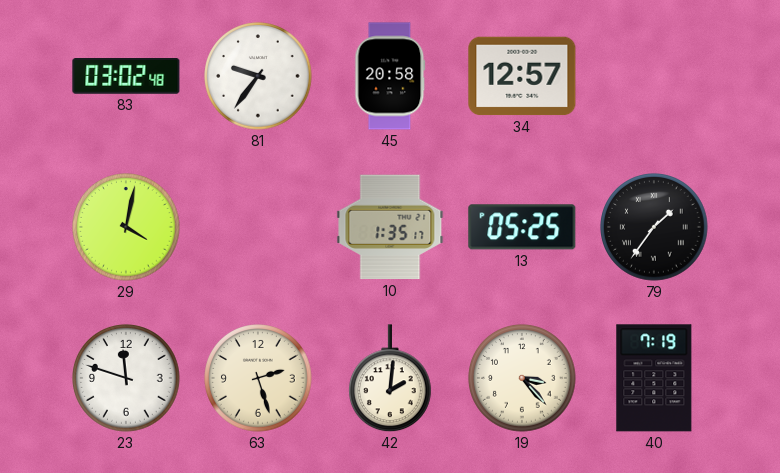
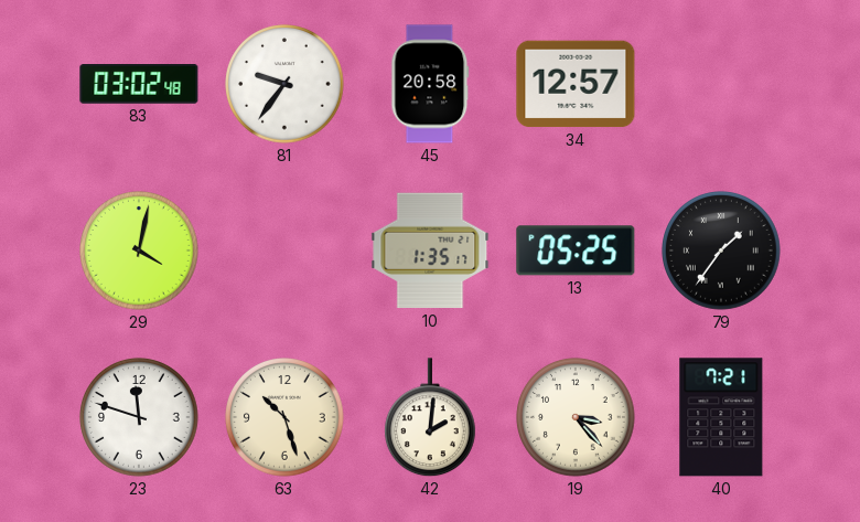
63: 2:27 -> 10:27
40: 7:19 -> 7:21
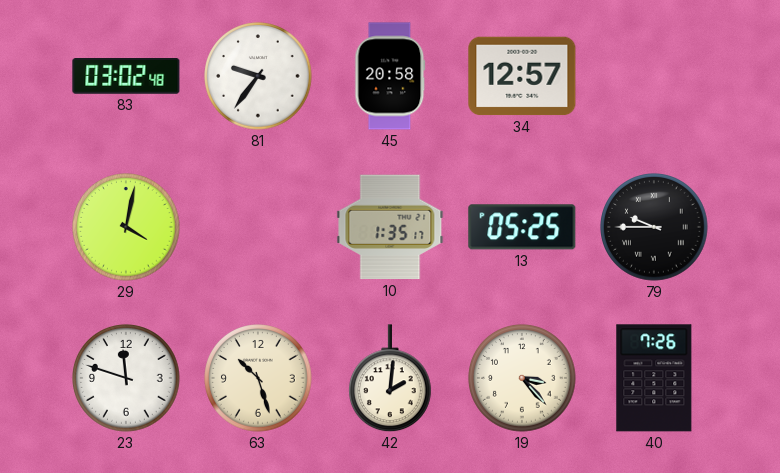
79: 1:36 -> 9:45
40: 7:21 -> 7:26
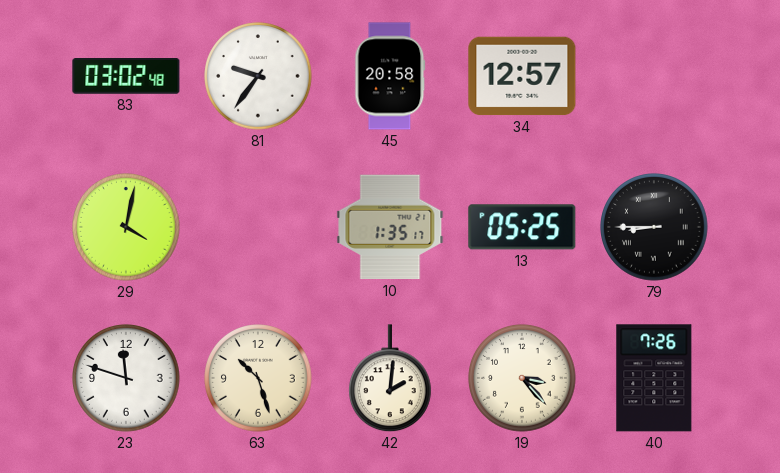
79: 9:45 -> 8:45
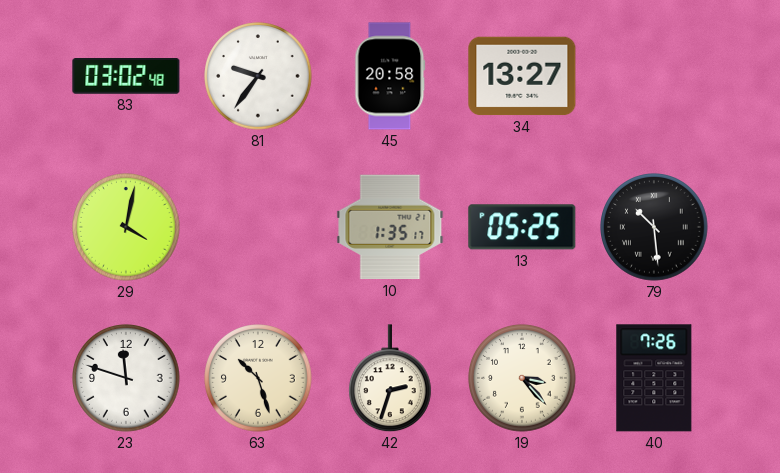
34: 12:57 -> 13:27
79: 8:45 -> 10:29
42: 2:01 -> 2:33
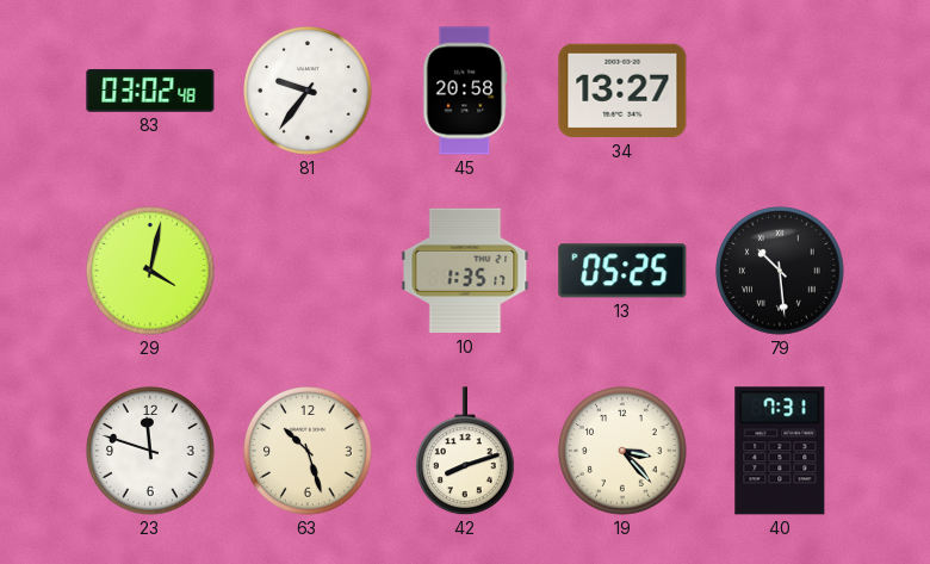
42: 2:33 -> 8:12
40: 7:26 -> 7:31
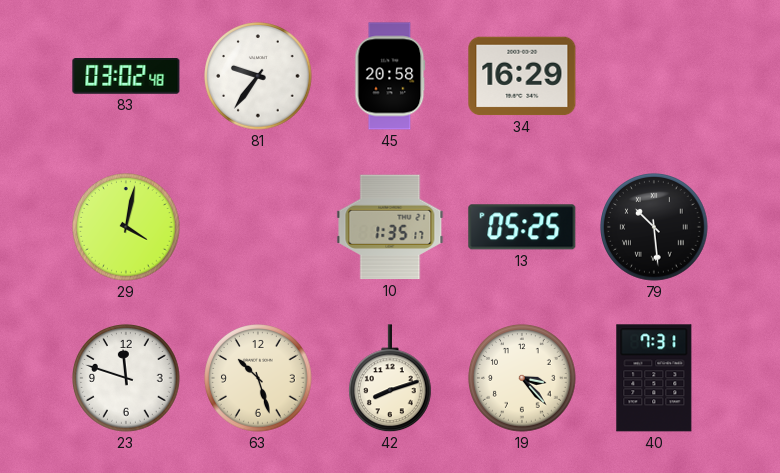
34: 13:27 -> 16:29
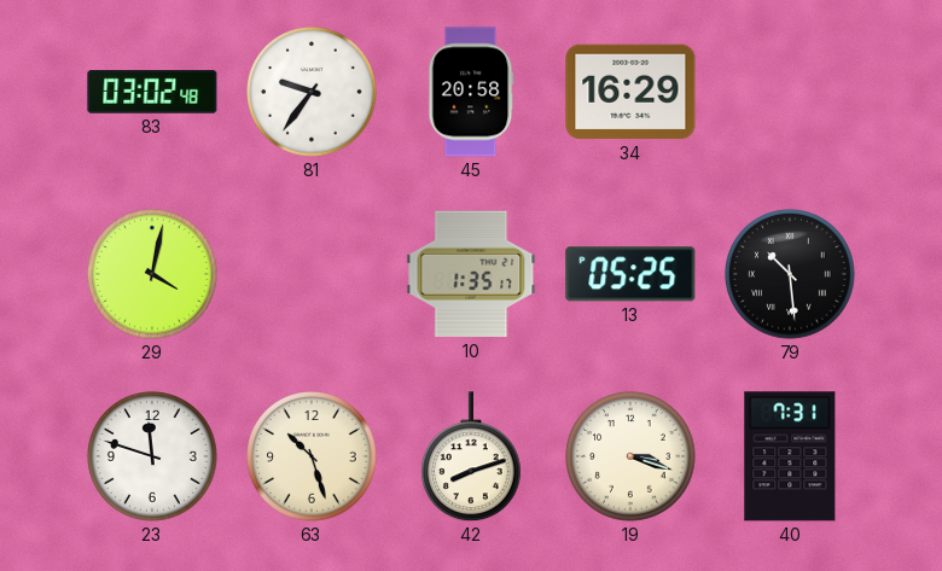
19: 3:23 -> 3:18
